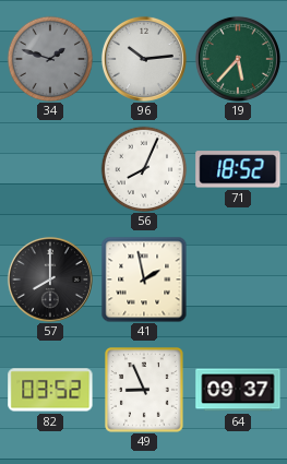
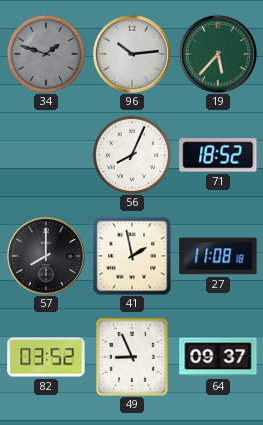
27: none -> 11:08
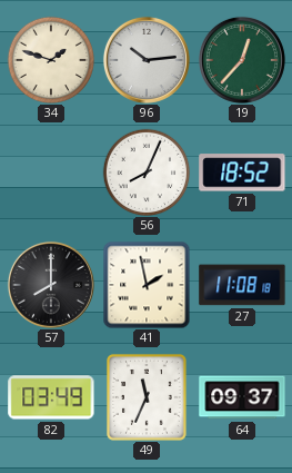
34 dial: grey -> cream
19: 5:37 -> 12:37
82: 03:52 -> 03:49
49: 8:56 -> 11:34
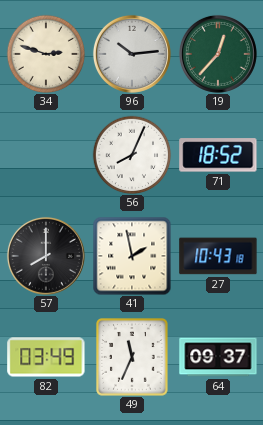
34: 1:48 -> 2:48
27: 11:08 -> 10:43
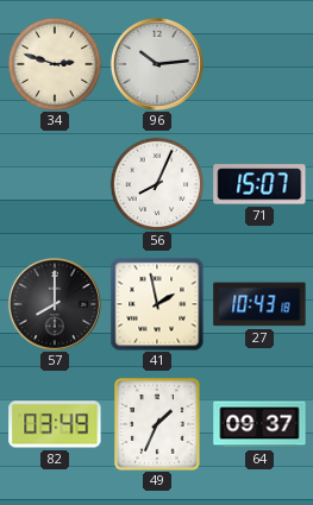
19: 12:37 -> none
71: 18:52 -> 15:07
49: 11:34 -> 1:34
